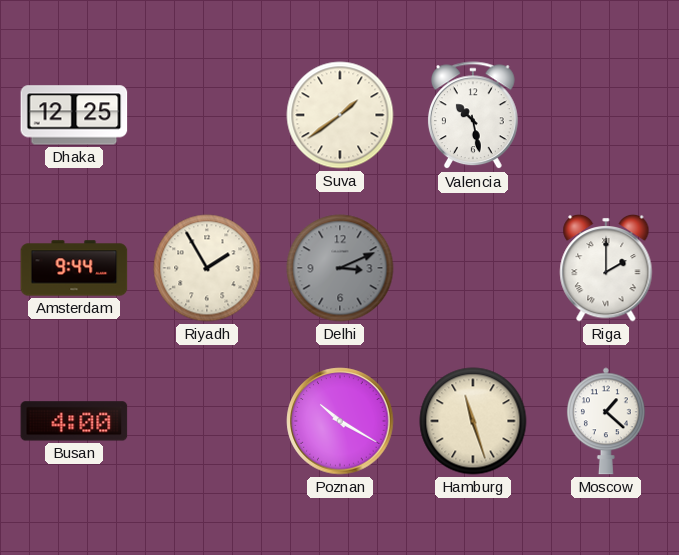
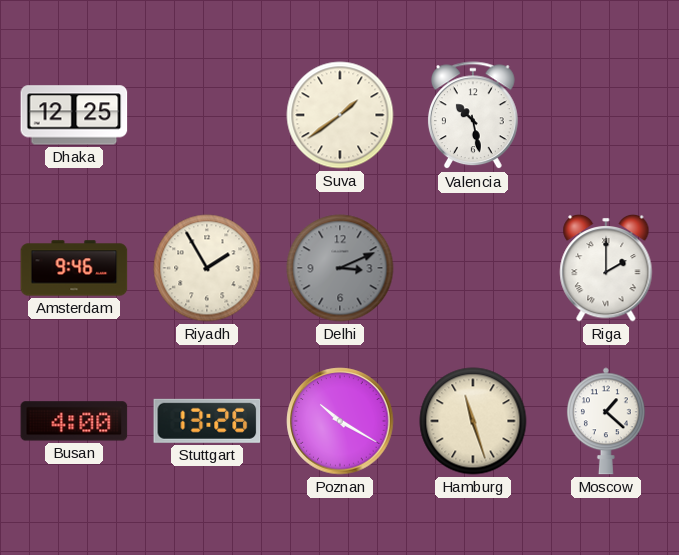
Amsterdam: 9:44 -> 9:46
Stuttgart: none -> 13:26
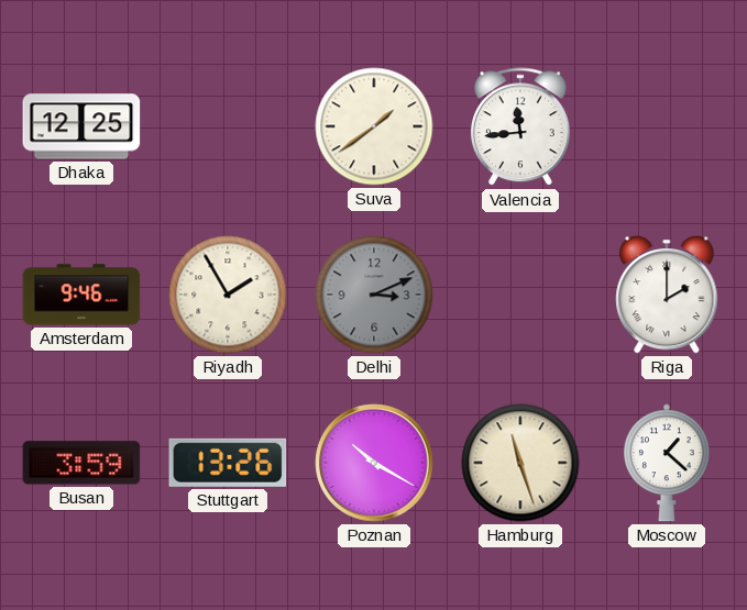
Valencia: 10:28 -> 11:44
Busan: 4:00 -> 3:59
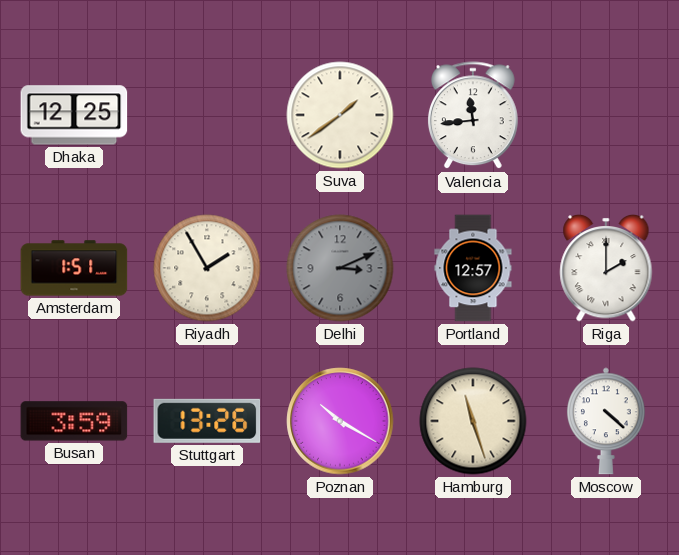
Amsterdam: 9:46 -> 1:51
Portland: none -> 12:57
Moscow: 1:22 -> 4:22
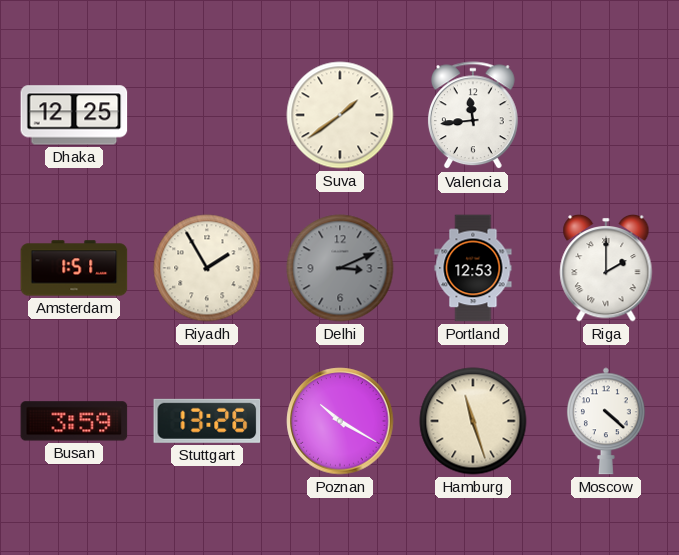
Portland: 12:57 -> 12:53
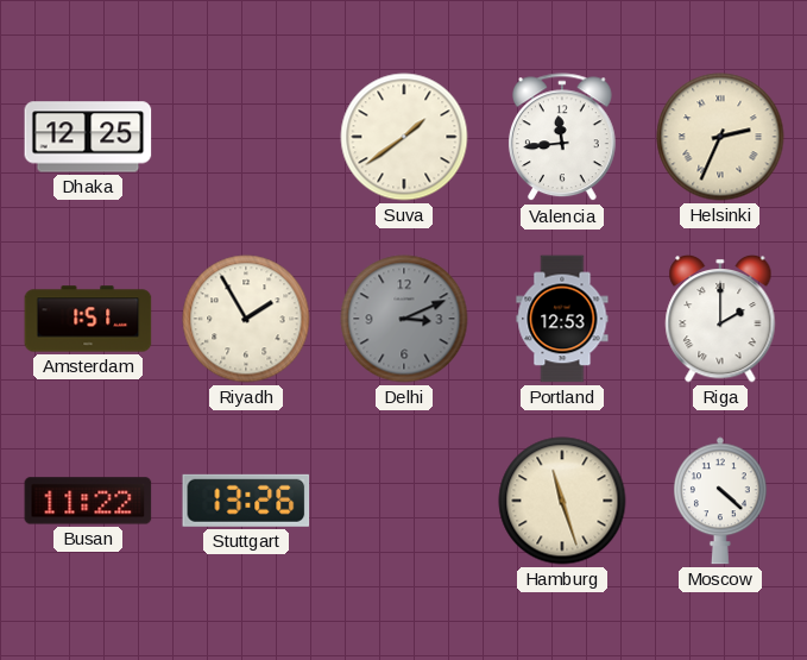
Helsinki: none -> 2:34
Busan: 3:59 -> 11:22
Poznan: 10:20 -> none
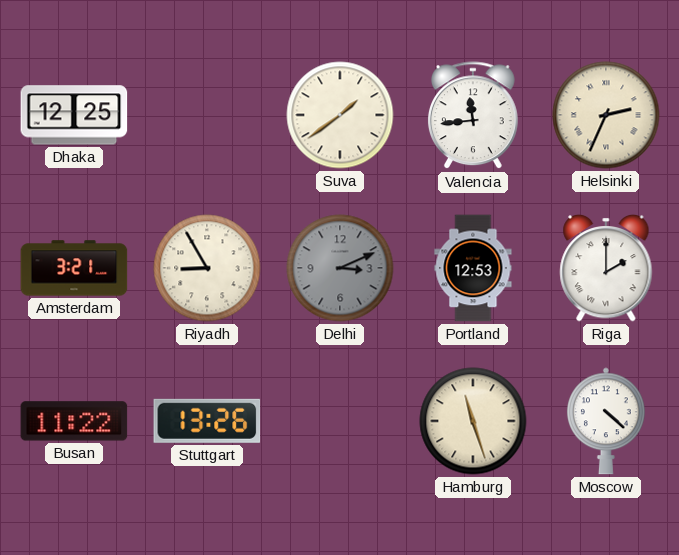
Amsterdam: 1:51 -> 3:21
Riyadh: 1:55 -> 8:55
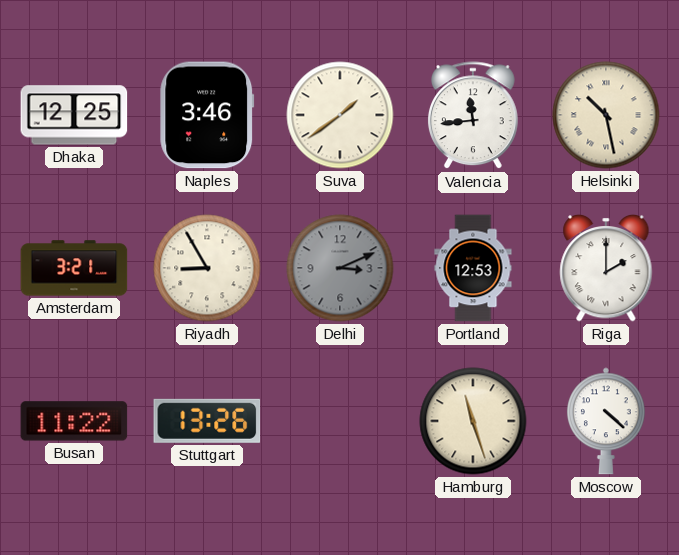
Naples: none -> 3:46
Helsinki: 2:34 -> 10:28
